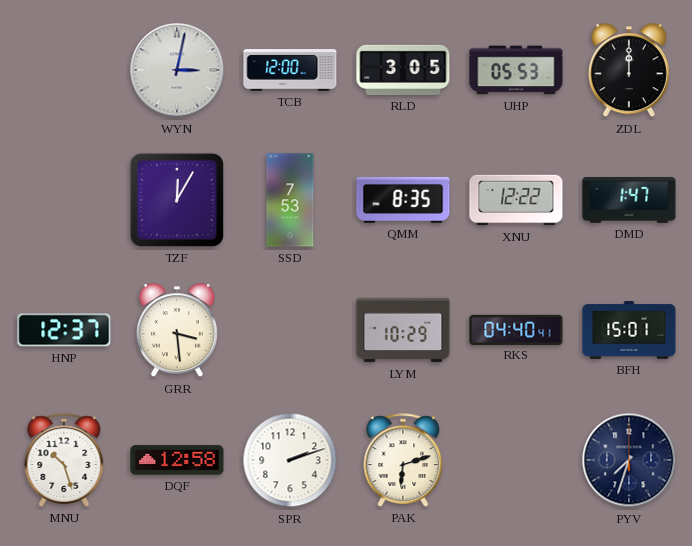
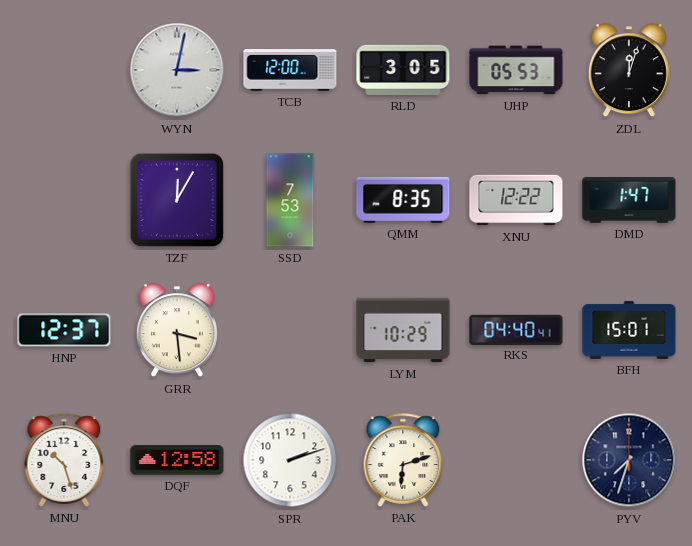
ZDL: 12:00 -> 12:03
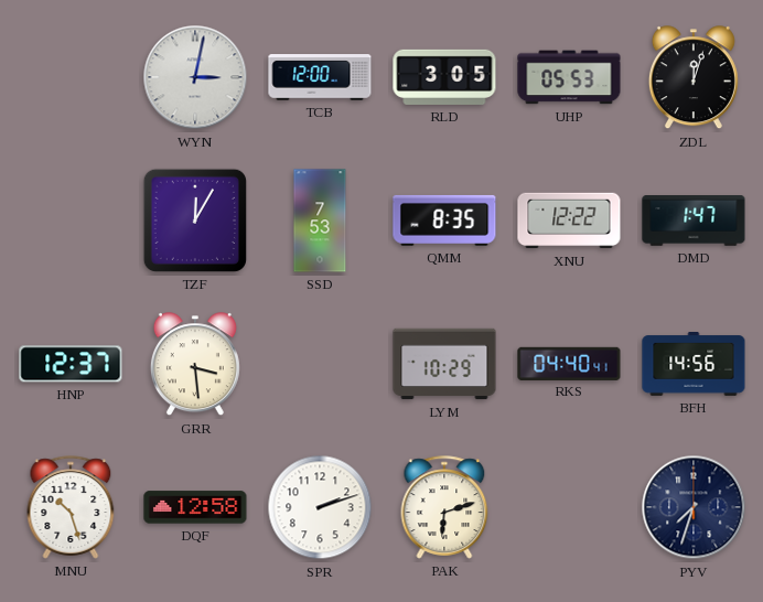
BFH: 15:01 -> 14:56
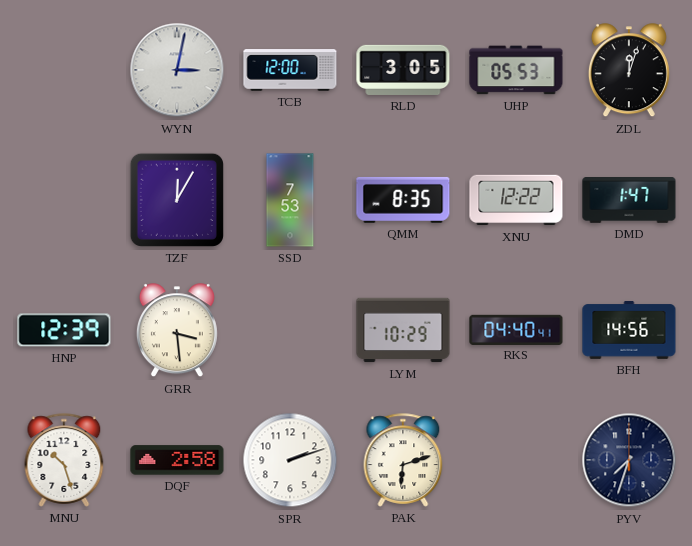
HNP: 12:37 -> 12:39
DQF: 12:58 -> 2:58
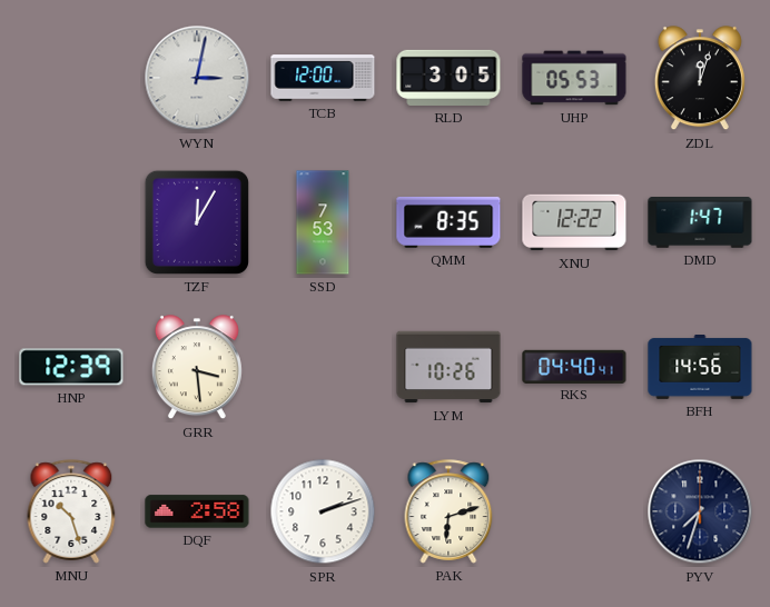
LYM: 10:29 -> 10:26
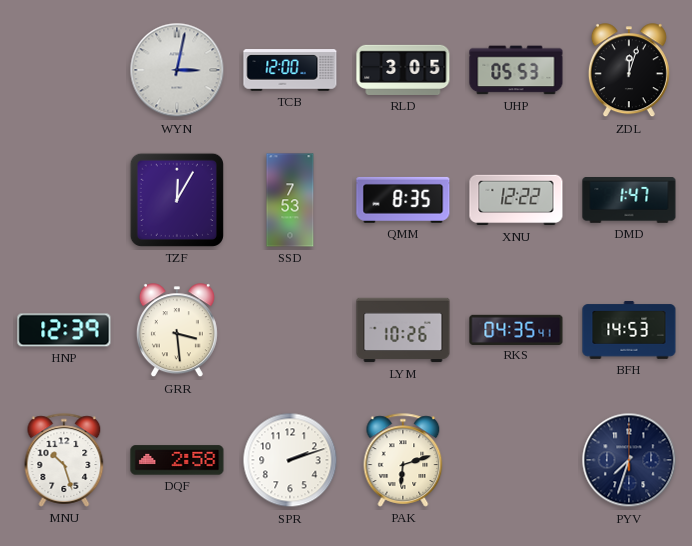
RKS: 04:40 -> 04:35
BFH: 14:56 -> 14:53
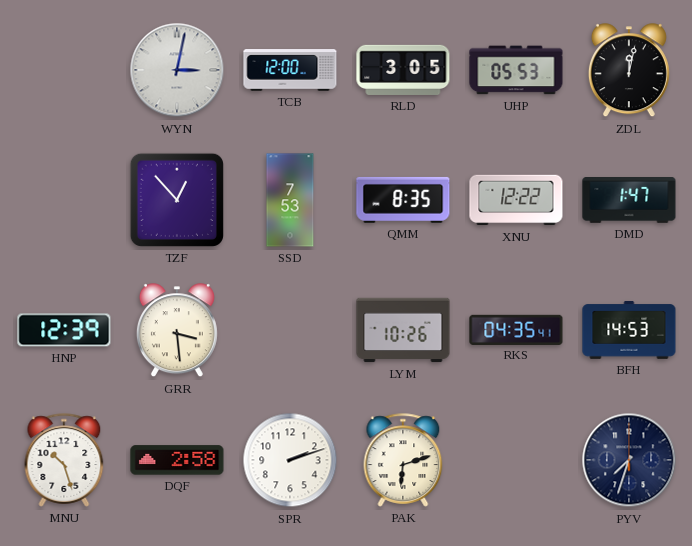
ZDL: 12:03 -> 12:02
TZF: 12:05 -> 12:53
